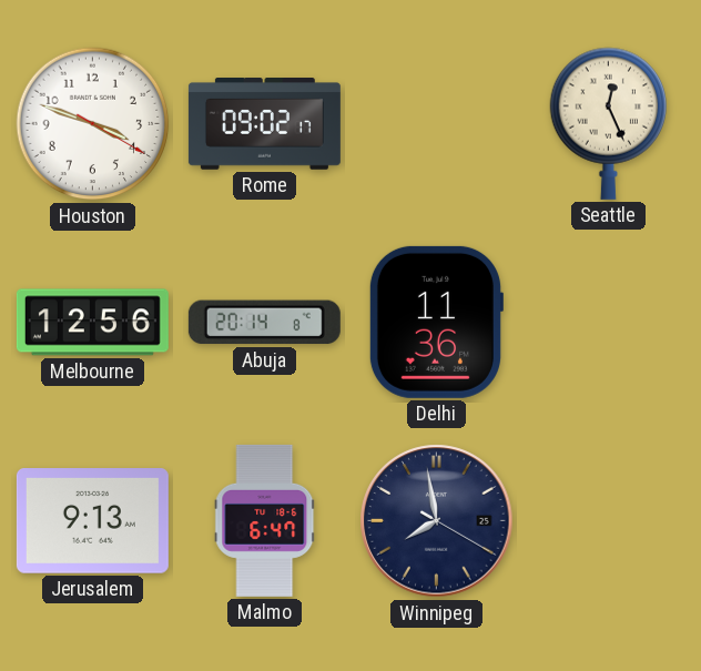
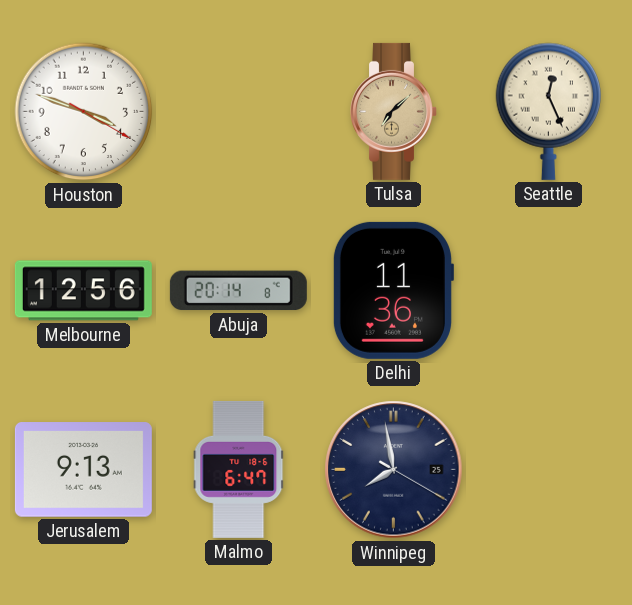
Rome: 09:02 -> none
Tulsa: none -> 7:08
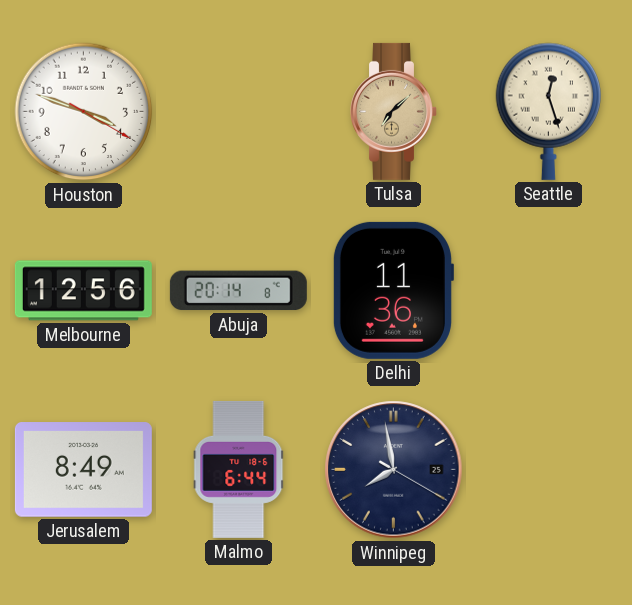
Seattle: 12:26 -> 12:27
Jerusalem: 9:13 -> 8:49
Malmo: 6:47 -> 6:44
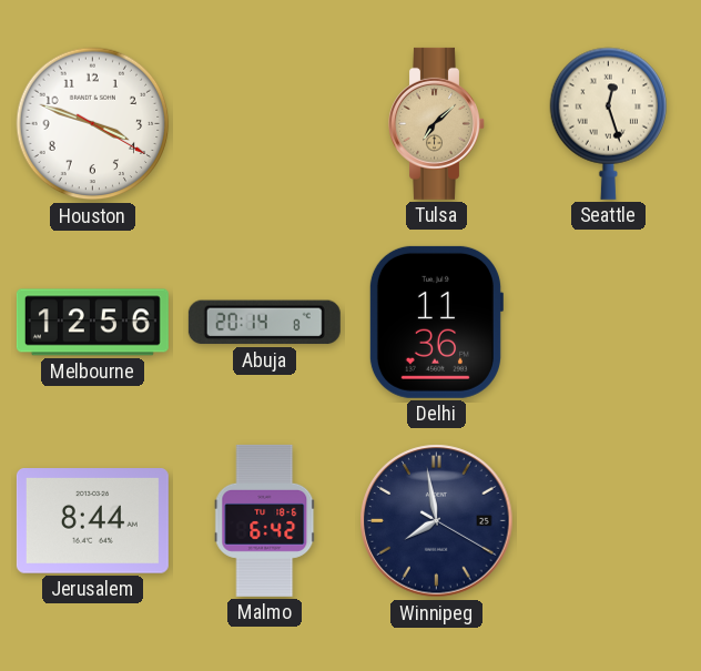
Jerusalem: 8:49 -> 8:44
Malmo: 6:44 -> 6:42
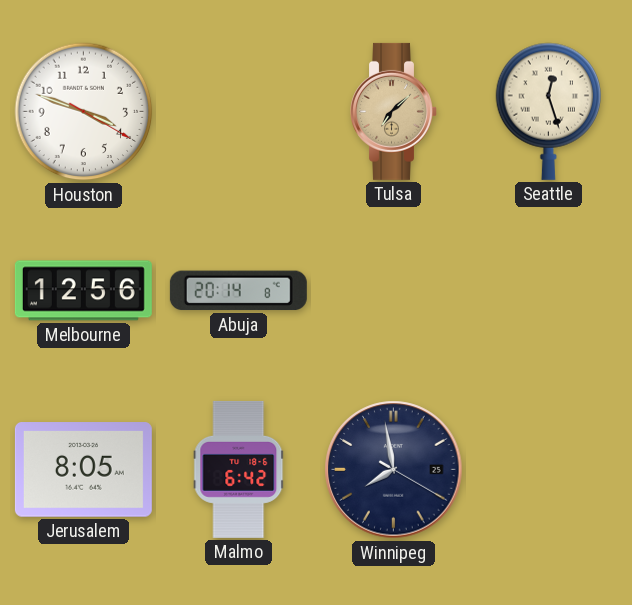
Delhi: 11:36 -> none
Jerusalem: 8:44 -> 8:05
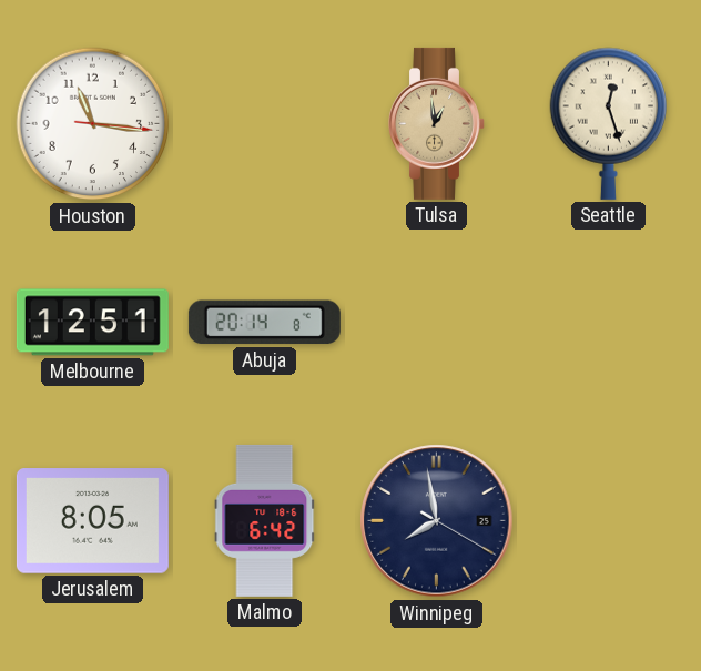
Houston: 3:48 -> 11:16
Tulsa: 7:08 -> 12:59
Melbourne: 12:56 -> 12:51
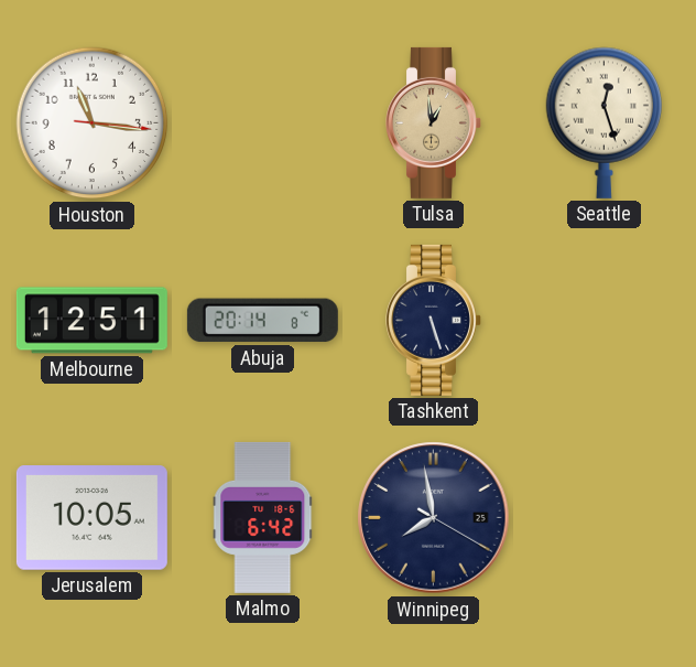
Tashkent: none -> 5:27
Jerusalem: 8:05 -> 10:05
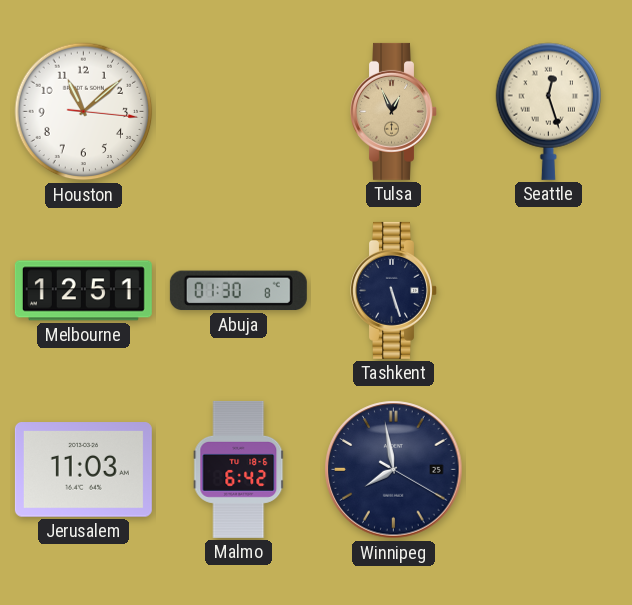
Houston: 11:16 -> 11:08
Tulsa: 12:59 -> 12:56
Abuja: 20:14 -> 01:30
Jerusalem: 10:05 -> 11:03
